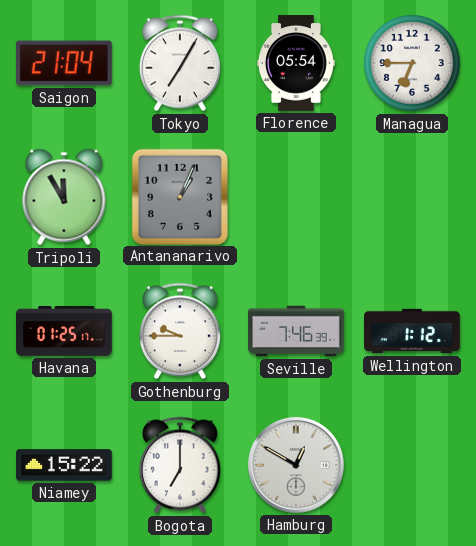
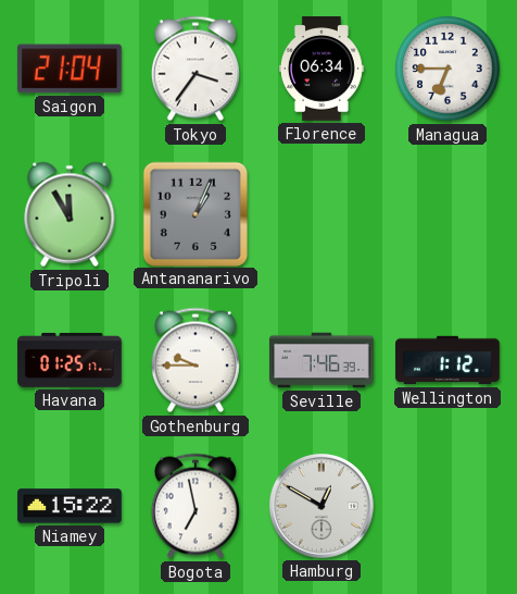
Tokyo: 7:05 -> 3:36
Florence: 05:54 -> 06:34
Bogota: 7:00 -> 6:58
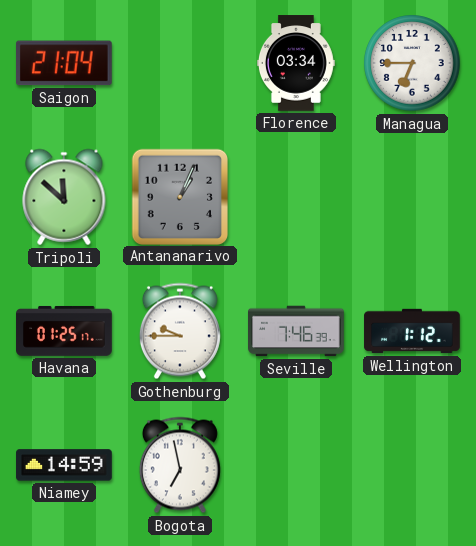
Tokyo: 3:36 -> none
Florence: 06:34 -> 03:34
Tripoli: 11:55 -> 11:52
Niamey: 15:22 -> 14:59
Hamburg: 12:50 -> none
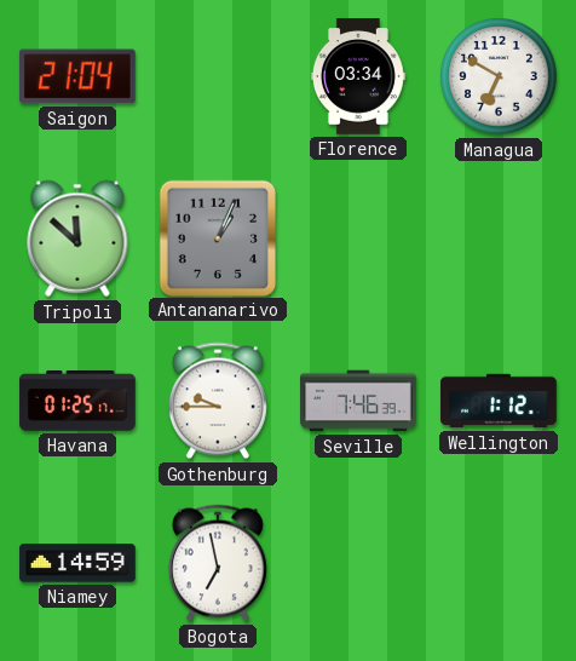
Managua: 6:45 -> 6:50
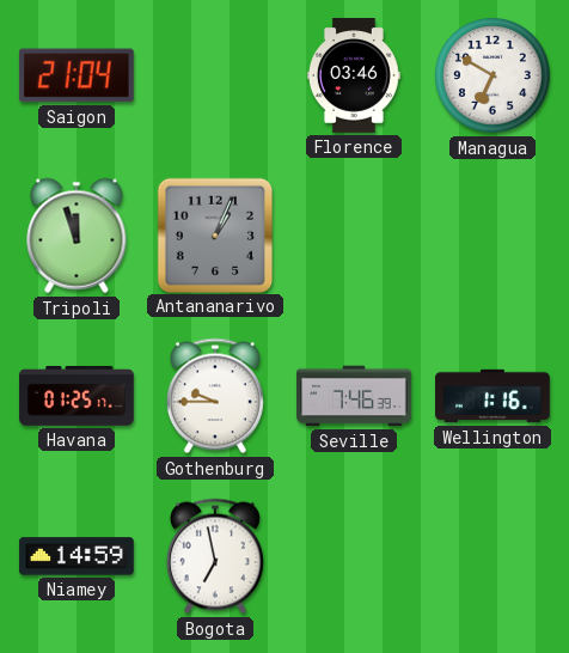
Florence: 03:34 -> 03:46
Tripoli: 11:52 -> 11:57
Wellington: 1:12 -> 1:16
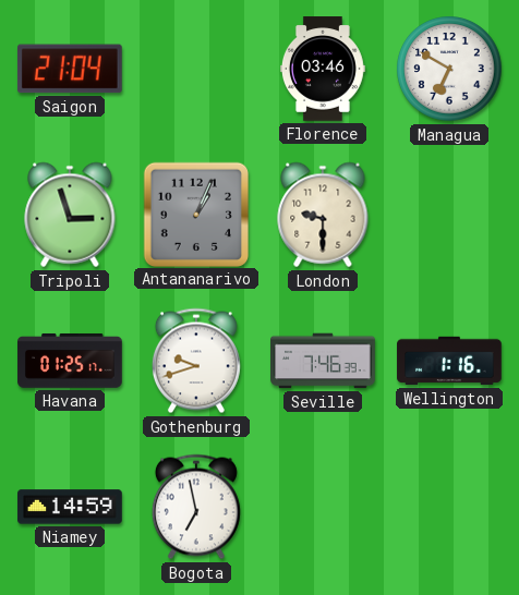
Tripoli: 11:57 -> 2:57
London: none -> 9:30
Gothenburg: 9:45 -> 9:42
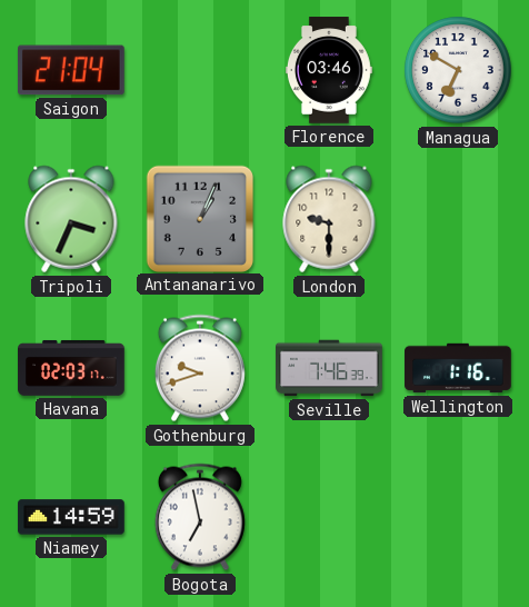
Tripoli: 2:57 -> 3:34
Havana: 01:25 -> 02:03
